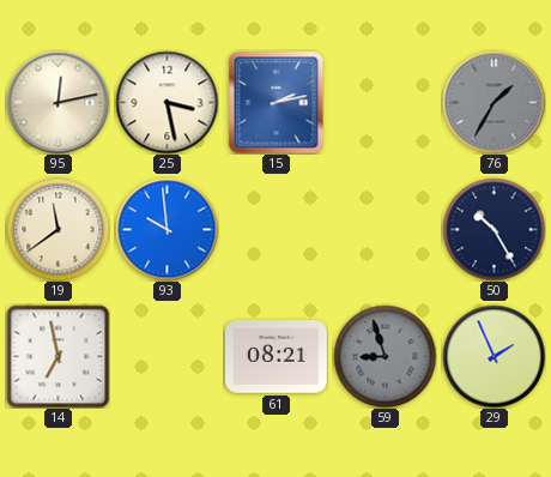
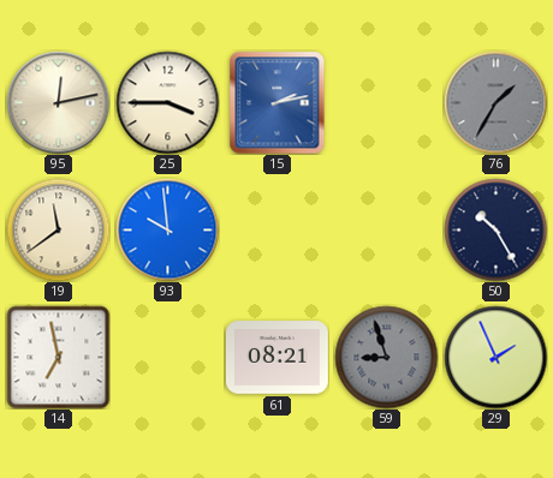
25: 3:28 -> 3:45
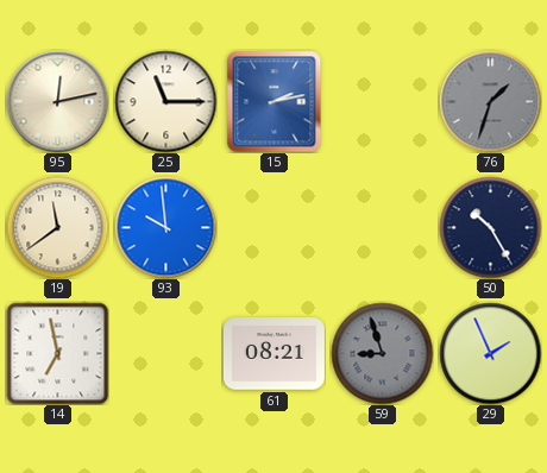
25: 3:45 -> 11:15
76: 1:35 -> 1:33
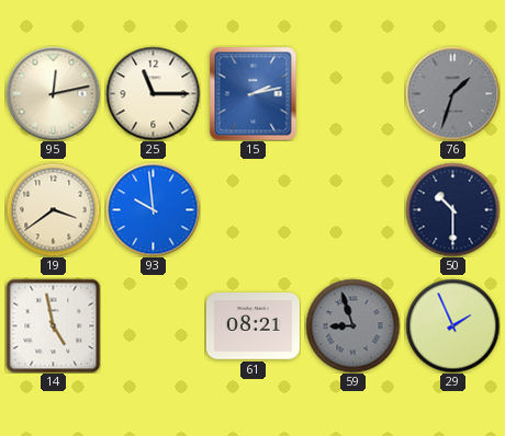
19: 11:39 -> 3:39
50: 10:25 -> 10:30
14: 6:58 -> 4:58
